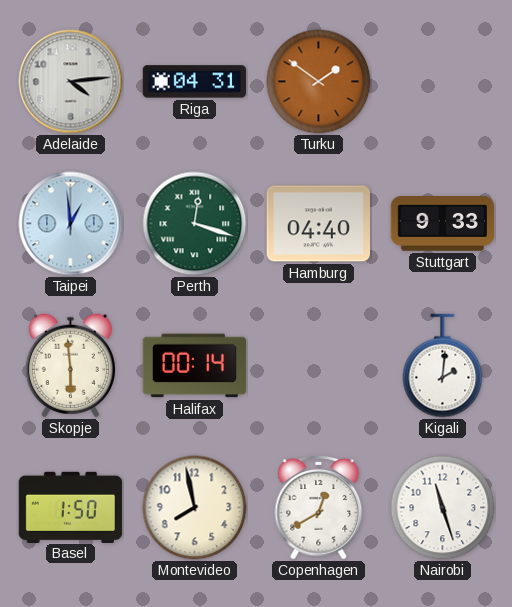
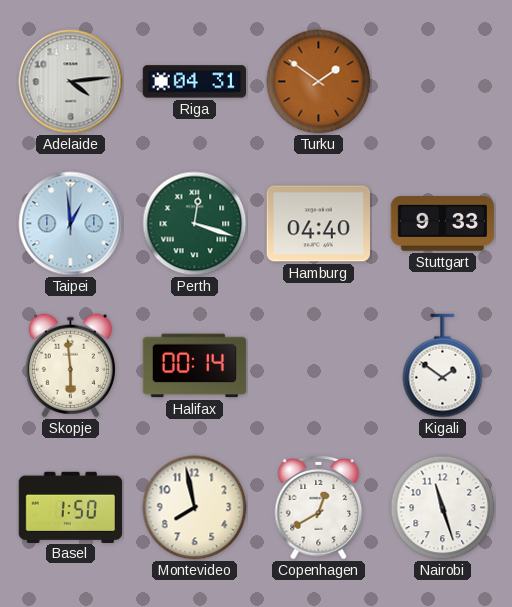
Kigali: 2:01 -> 1:51
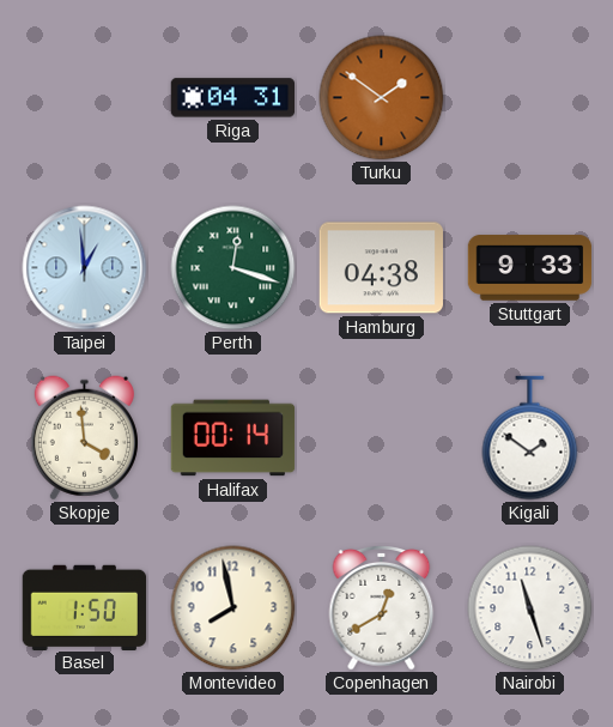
Adelaide: 4:14 -> none
Hamburg: 04:40 -> 04:38
Skopje: 5:59 -> 3:59
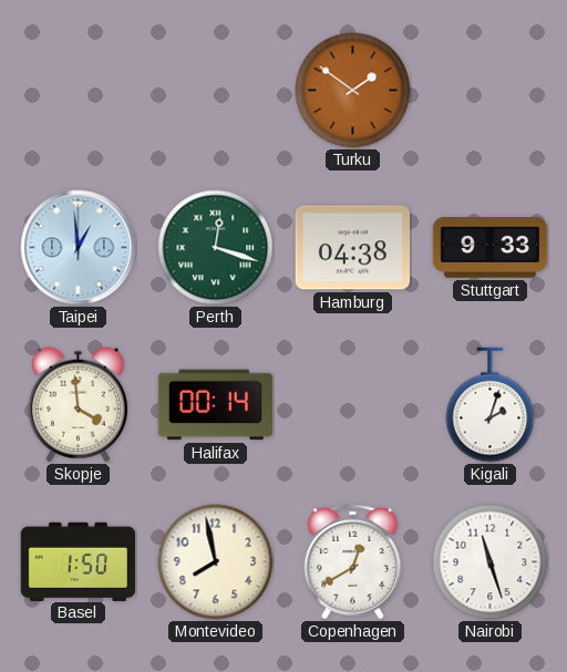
Riga: 04:31 -> none
Kigali: 1:51 -> 2:03
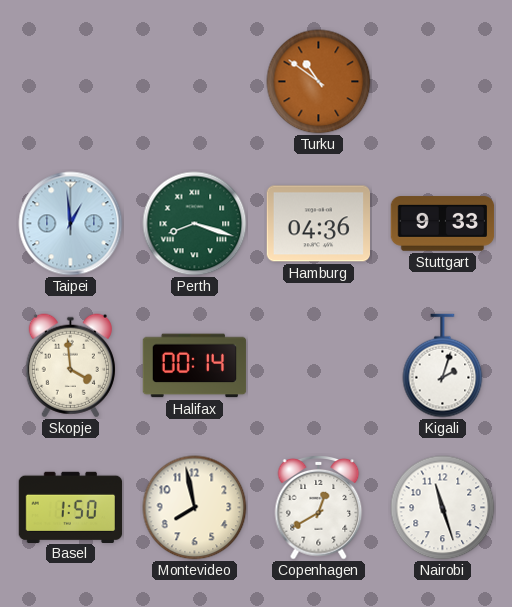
Turku: 1:51 -> 10:51
Perth: 12:18 -> 8:18
Hamburg: 04:38 -> 04:36
